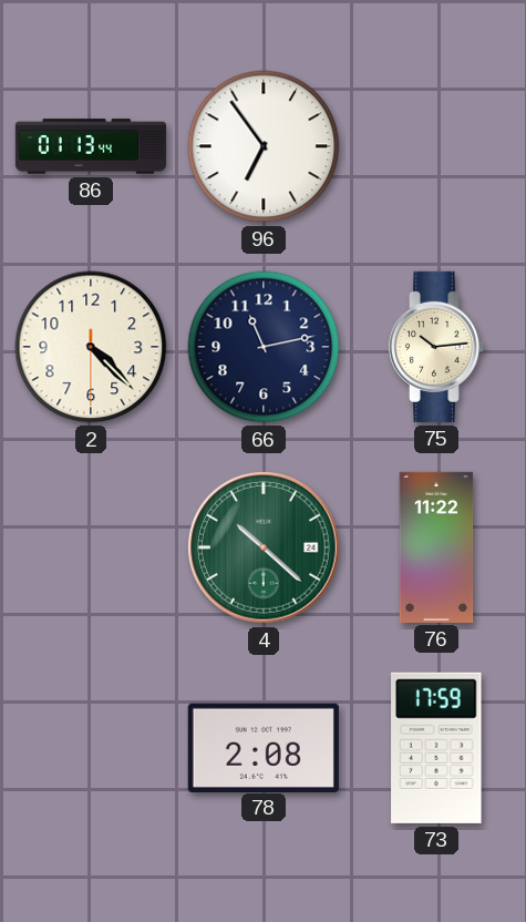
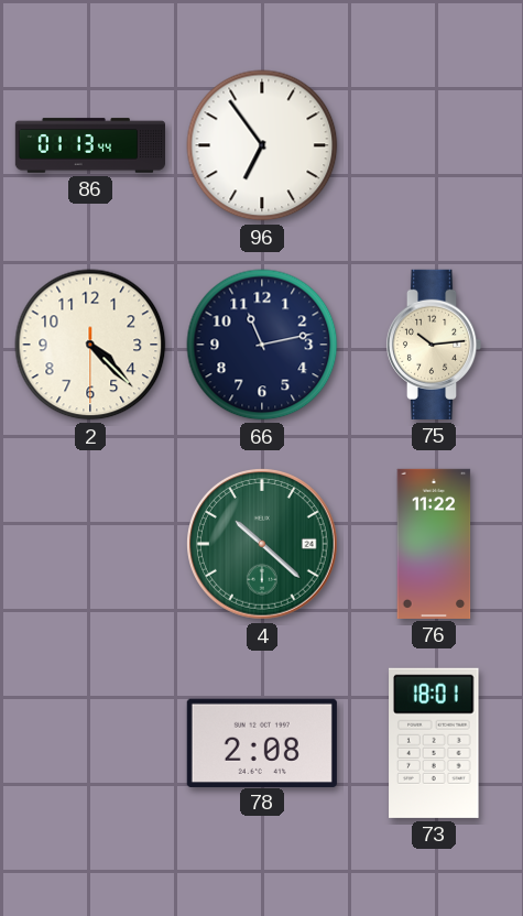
73: 17:59 -> 18:01
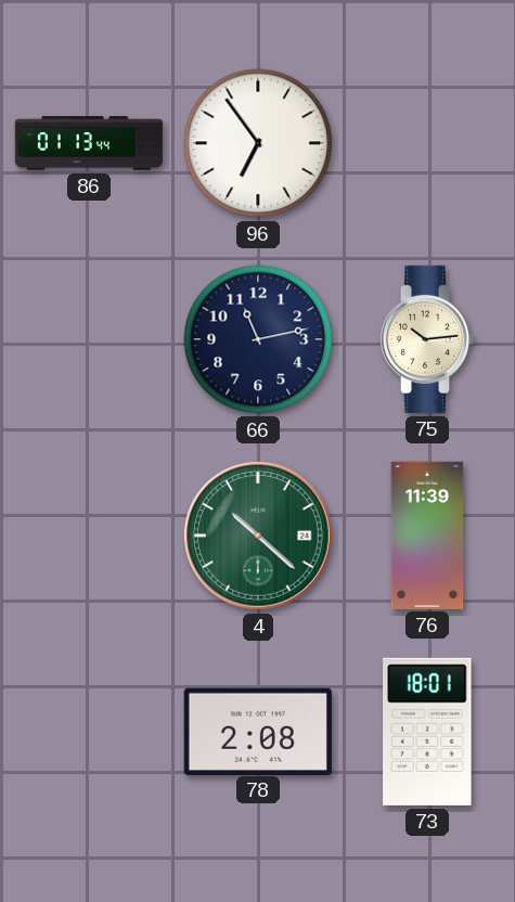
2: 4:22 -> none
76: 11:22 -> 11:39
